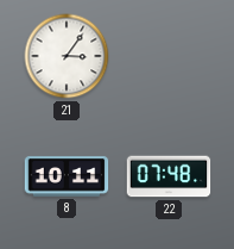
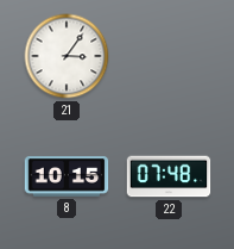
8: 10:11 -> 10:15
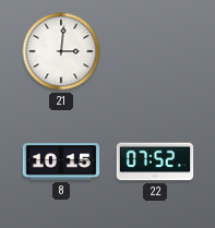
21: 3:06 -> 3:01
22: 07:48 -> 07:52
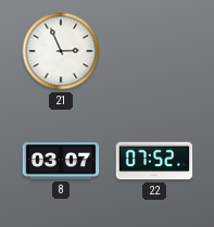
21: 3:01 -> 2:56
8: 10:15 -> 03:07
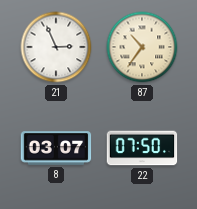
87: none -> 10:36
22: 07:52 -> 07:50
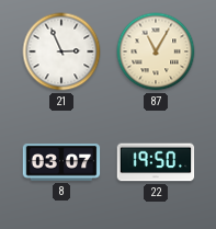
87: 10:36 -> 11:05
22: 07:50 -> 19:50
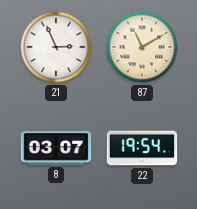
87: 11:05 -> 11:10
22: 19:50 -> 19:54
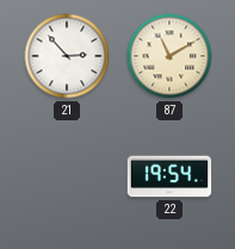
21: 2:56 -> 2:53
8: 03:07 -> none
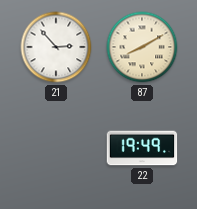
87: 11:10 -> 8:10
22: 19:54 -> 19:49
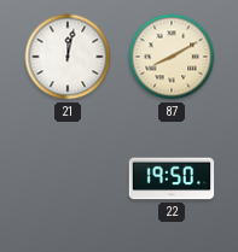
21: 2:53 -> 12:02
22: 19:49 -> 19:50
